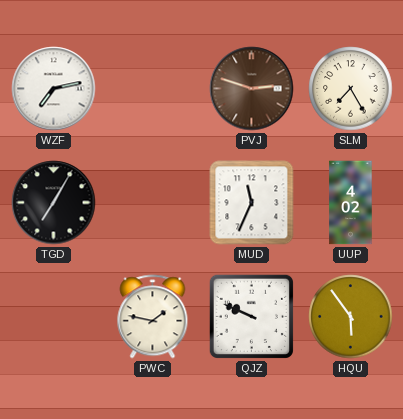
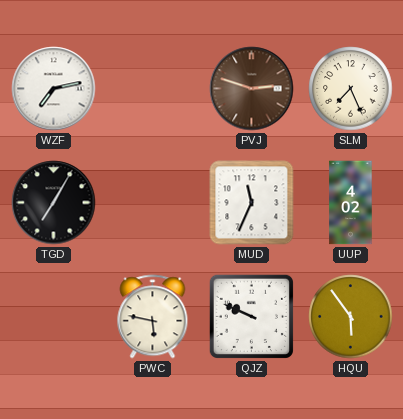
SLM: 7:25 -> 7:26
PWC: 1:47 -> 5:47
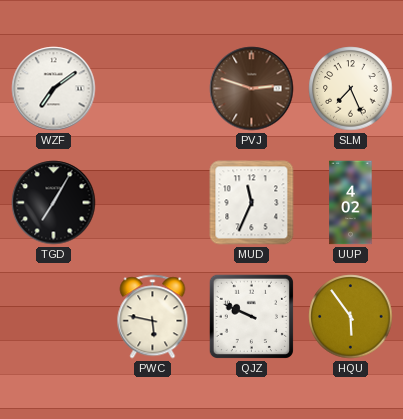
WZF: 7:13 -> 7:09
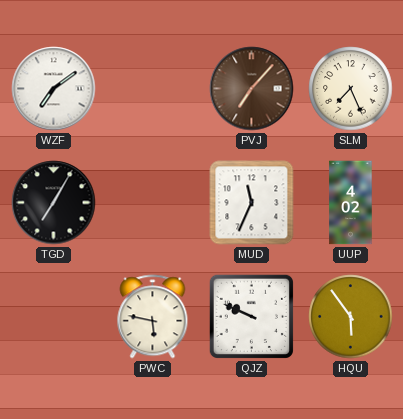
PVJ: 2:48 -> 7:07
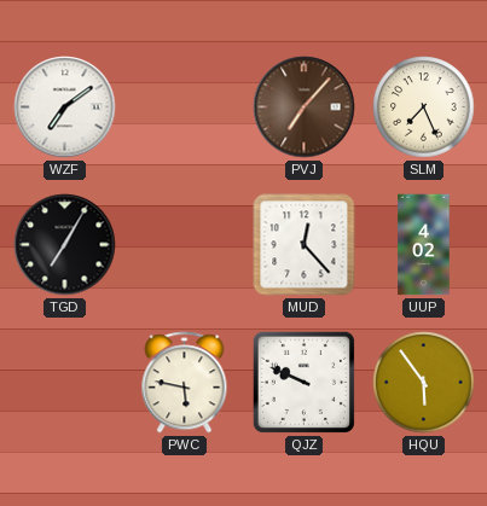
MUD: 11:34 -> 12:23
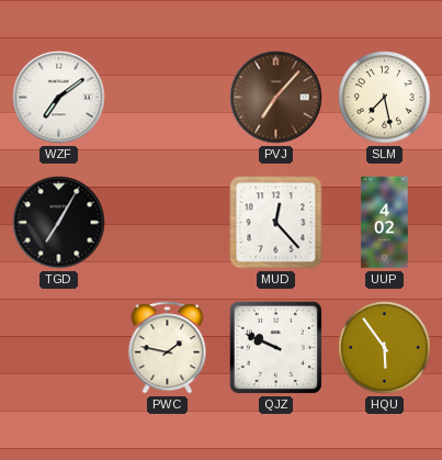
SLM: 7:26 -> 7:28
PWC: 5:47 -> 1:47
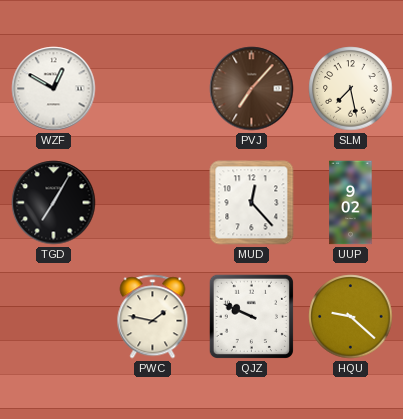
WZF: 7:09 -> 12:50
UUP: 4:02 -> 9:02
HQU: 5:54 -> 9:22
